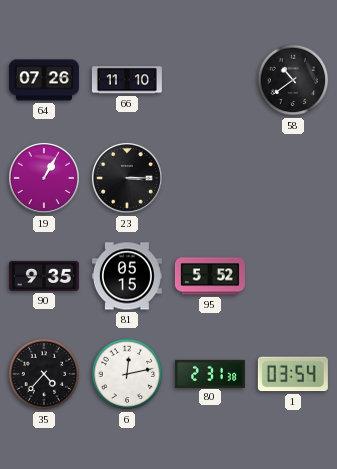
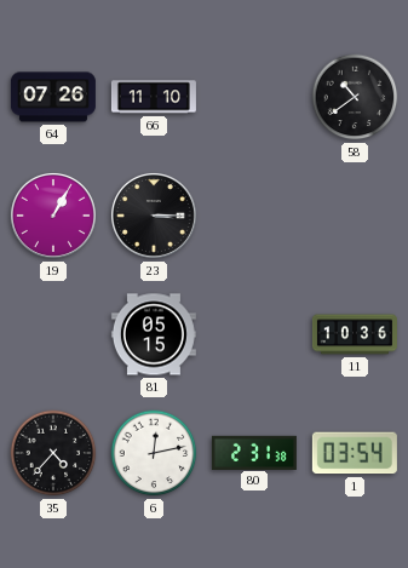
90: 9:35 -> none
95: 5:52 -> none
11: none -> 10:36
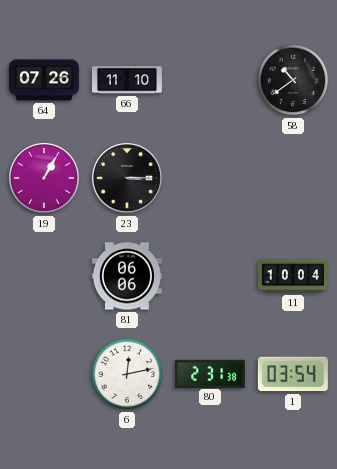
81: 05:15 -> 06:06
11: 10:36 -> 10:04
35: 4:37 -> none
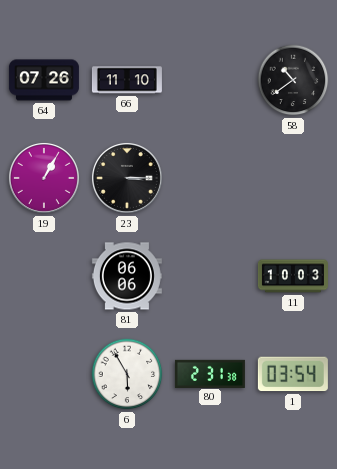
11: 10:04 -> 10:03
6: 12:13 -> 5:55
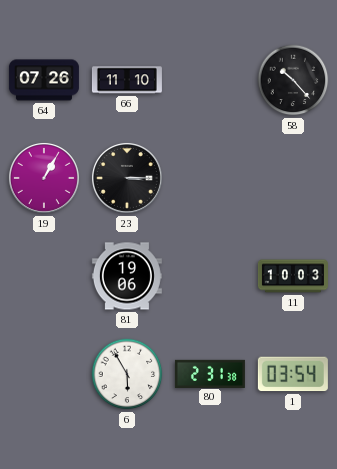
58: 10:39 -> 10:23
81: 06:06 -> 19:06
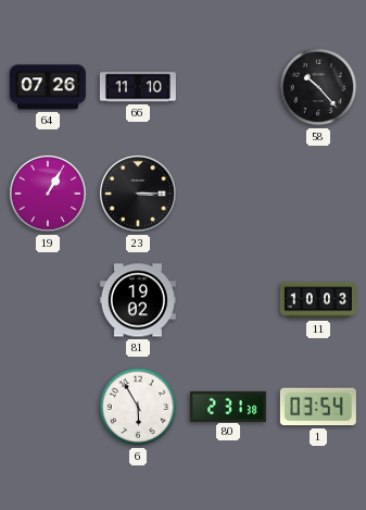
81: 19:06 -> 19:02
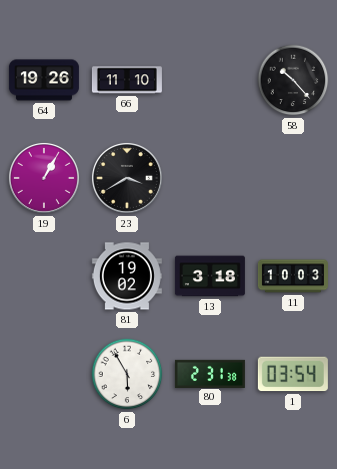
64: 07:26 -> 19:26
23: 3:15 -> 3:40
13: none -> 3:18
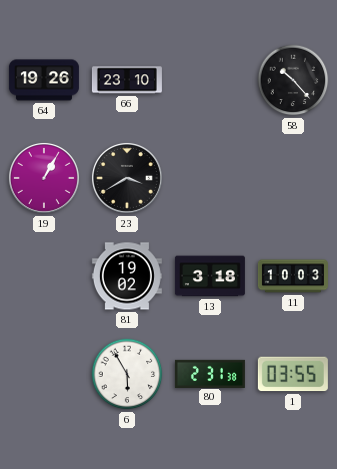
66: 11:10 -> 23:10
1: 03:54 -> 03:55
